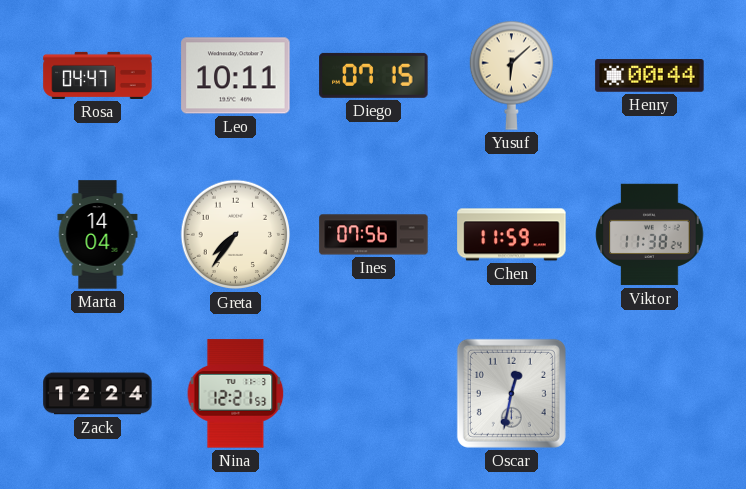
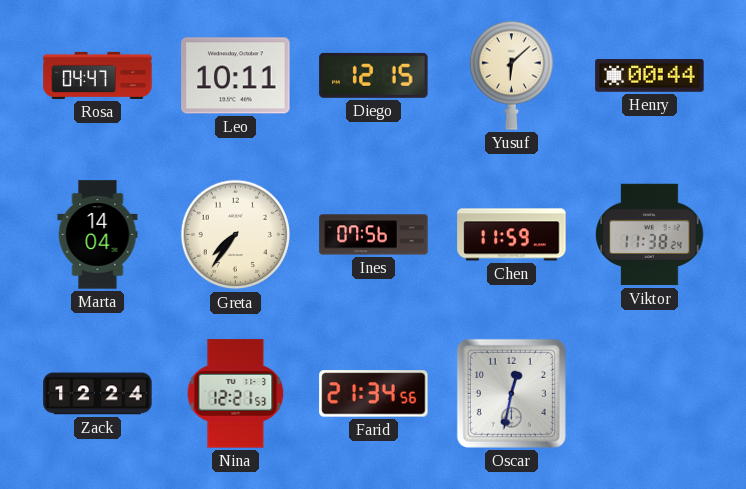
Diego: 07:15 -> 12:15
Farid: none -> 21:34
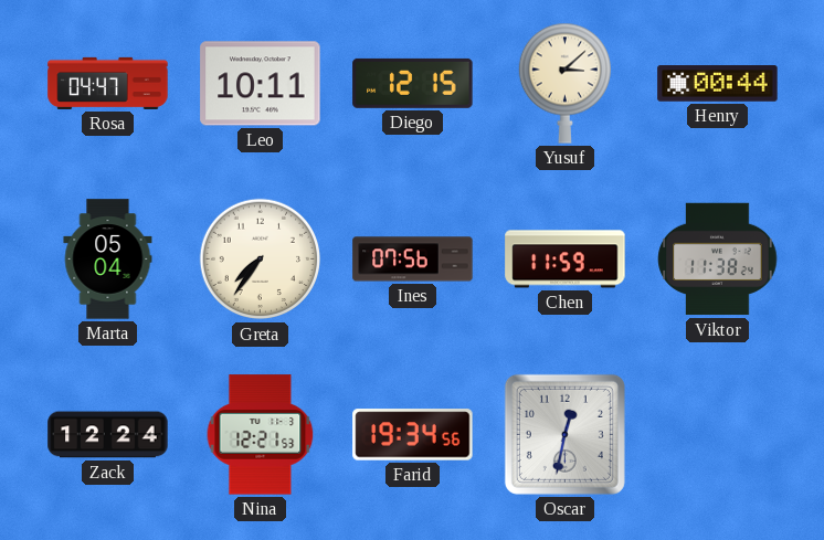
Yusuf: 6:08 -> 3:08
Marta: 14:04 -> 05:04
Farid: 21:34 -> 19:34
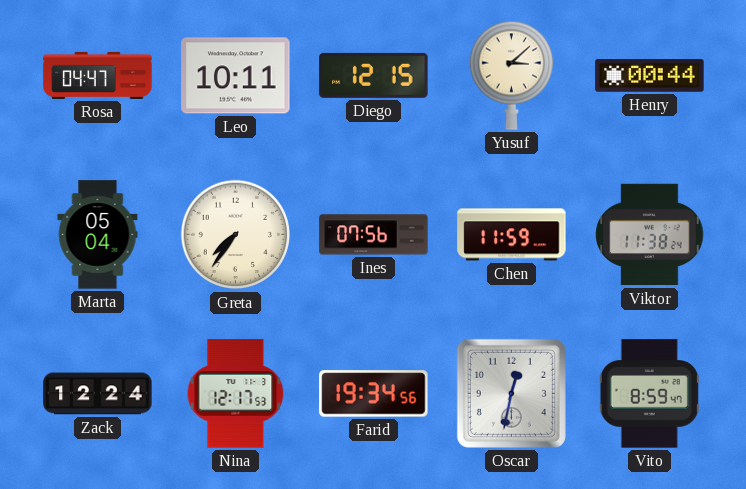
Nina: 12:21 -> 12:17
Vito: none -> 8:59
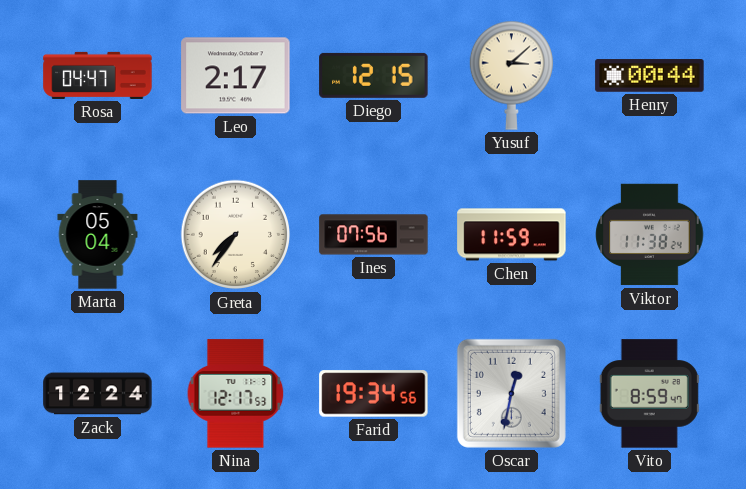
Leo: 10:11 -> 2:17
